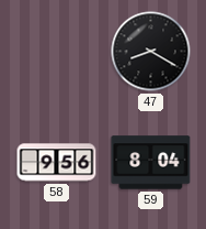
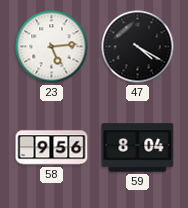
23: none -> 5:14
47: 8:20 -> 4:20
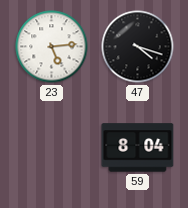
47: 4:20 -> 4:18
58: 9:56 -> none
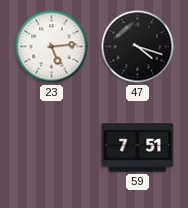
59: 8:04 -> 7:51
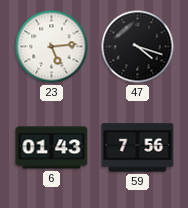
6: none -> 01:43
59: 7:51 -> 7:56
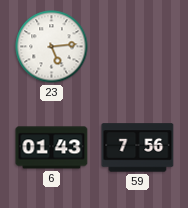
47: 4:18 -> none
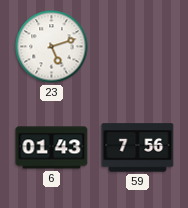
23: 5:14 -> 5:12
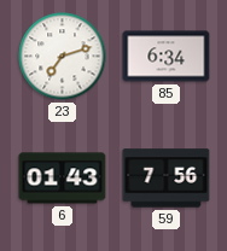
23: 5:12 -> 7:12
85: none -> 6:34
